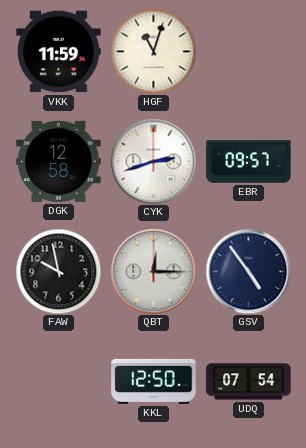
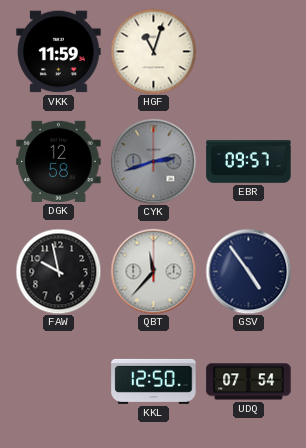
CYK dial: white -> grey
QBT: 12:15 -> 11:37
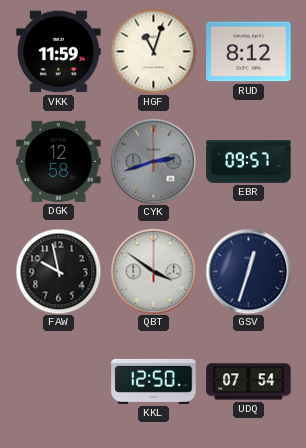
RUD: none -> 8:12
QBT: 11:37 -> 3:51
GSV: 4:54 -> 12:33
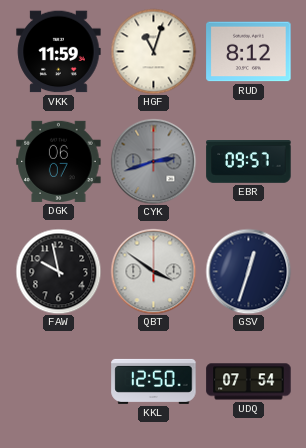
DGK: 12:58 -> 06:07
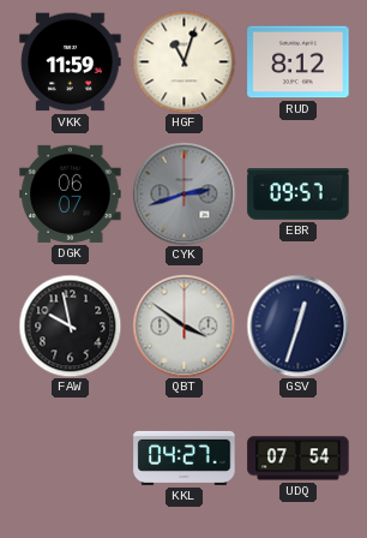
KKL: 12:50 -> 04:27
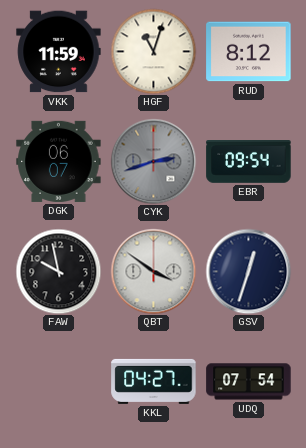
EBR: 09:57 -> 09:54
